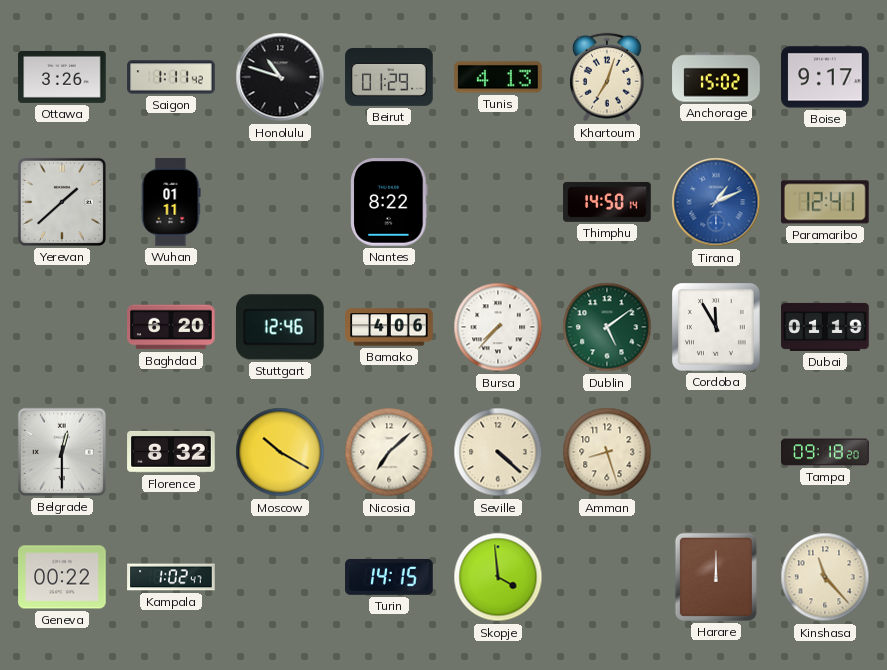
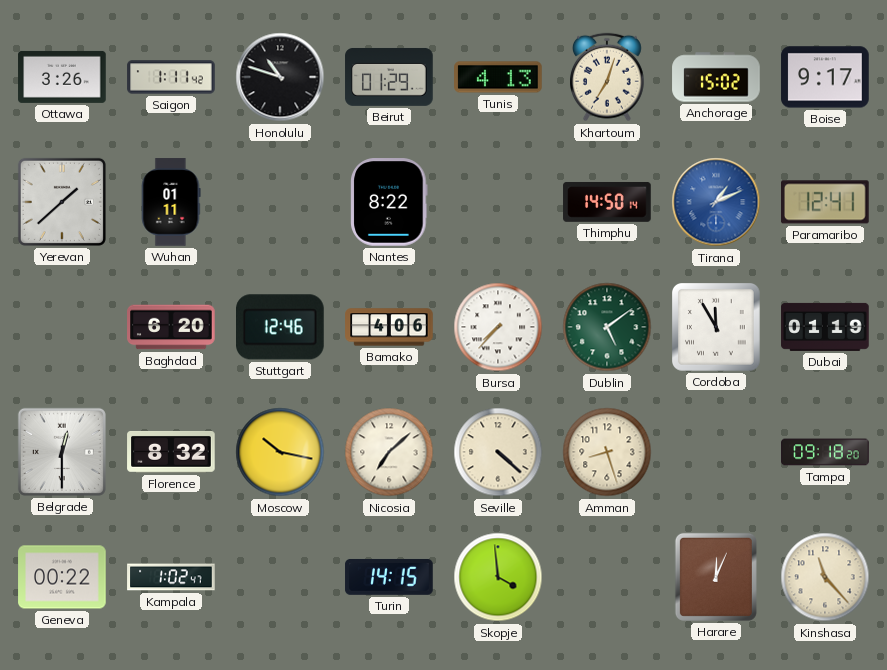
Moscow: 10:20 -> 10:17
Harare: 12:00 -> 12:04
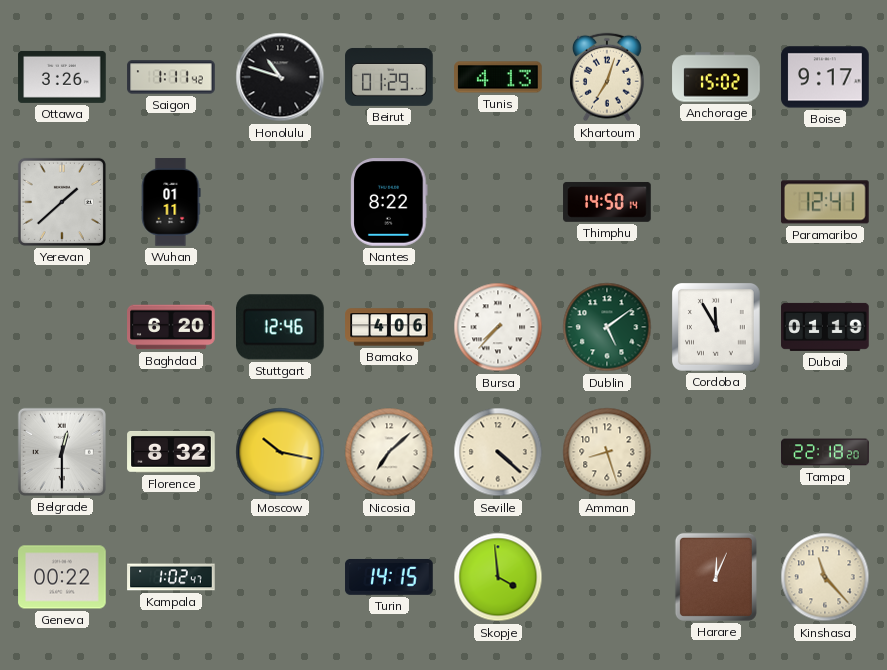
Tirana: 1:11 -> none
Tampa: 09:18 -> 22:18
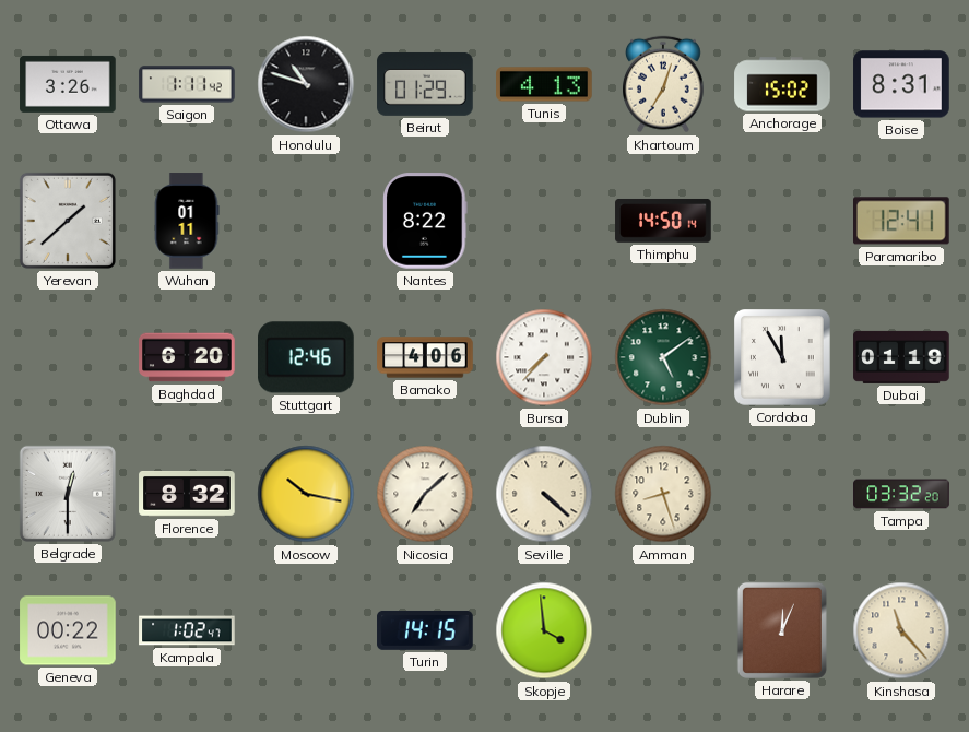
Boise: 9:17 -> 8:31
Tampa: 22:18 -> 03:32
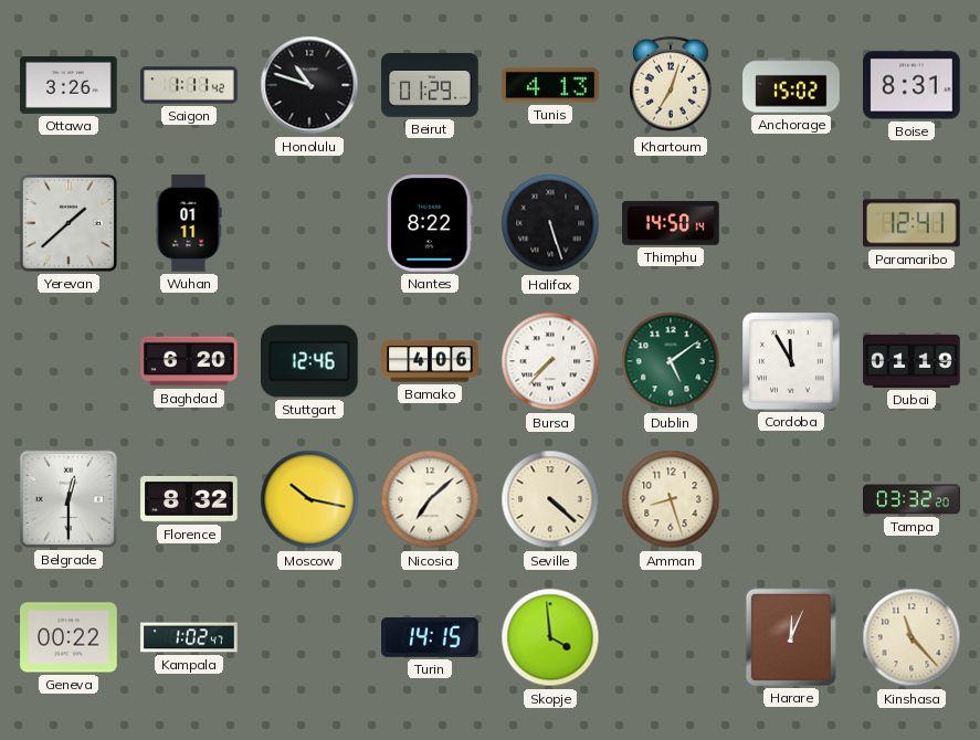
Halifax: none -> 5:27
